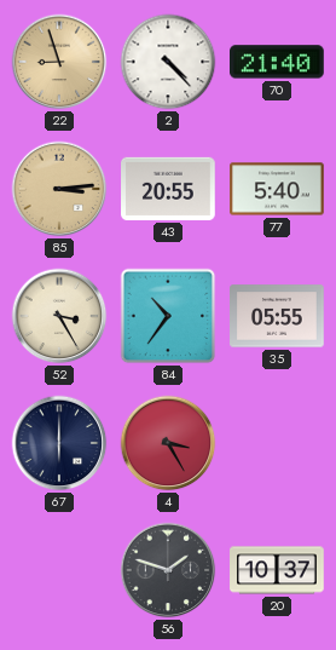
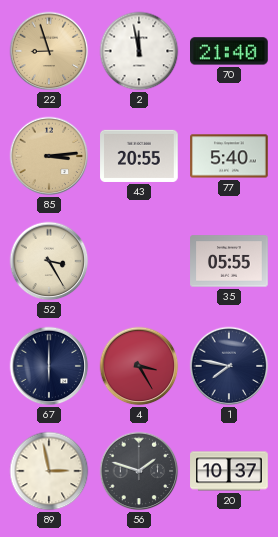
2: 4:23 -> 11:58
84: 10:36 -> none
1: none -> 7:47
89: none -> 2:58
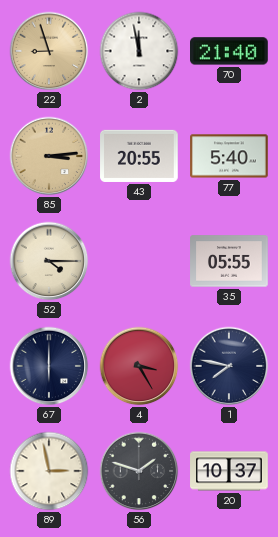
52: 3:25 -> 4:15
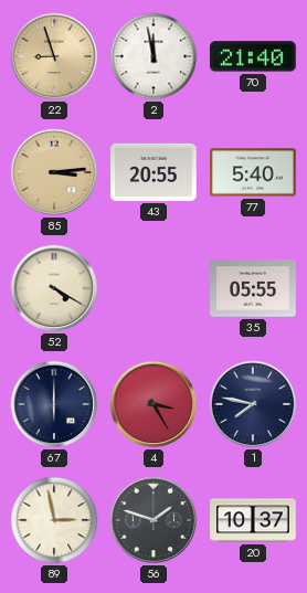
52: 4:15 -> 4:20
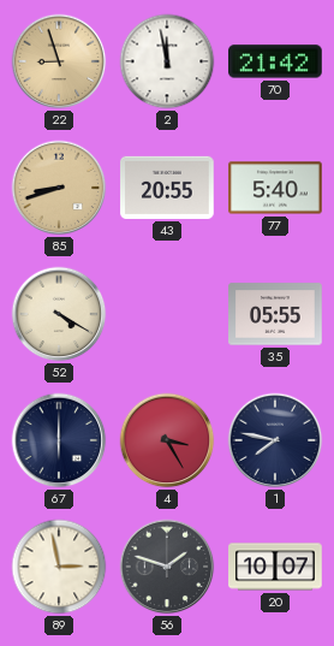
70: 21:40 -> 21:42
85: 3:14 -> 8:42
20: 10:37 -> 10:07
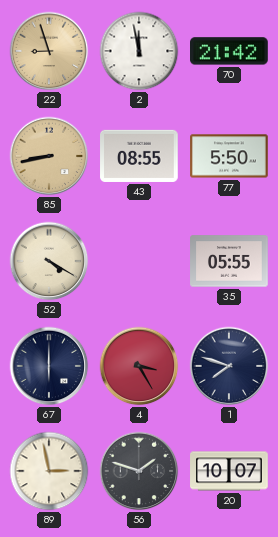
85: 8:42 -> 8:43
43: 20:55 -> 08:55
77: 5:40 -> 5:50
1: 7:47 -> 7:48
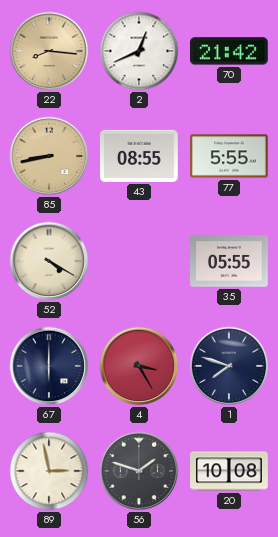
22: 8:57 -> 8:16
2: 11:58 -> 12:41
77: 5:50 -> 5:55
20: 10:07 -> 10:08
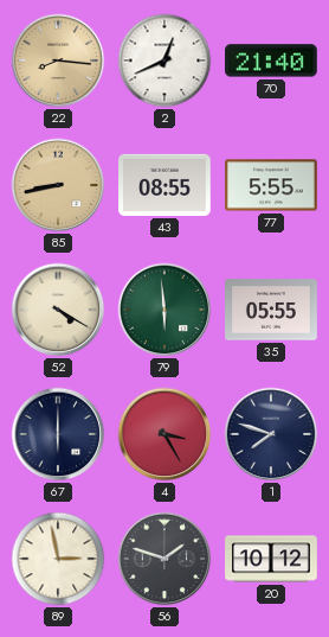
70: 21:42 -> 21:40
79: none -> 5:59
20: 10:08 -> 10:12
